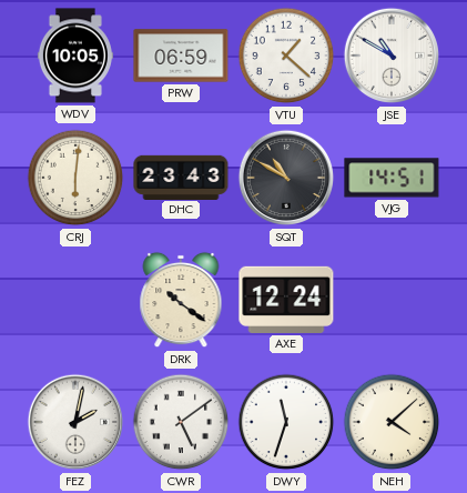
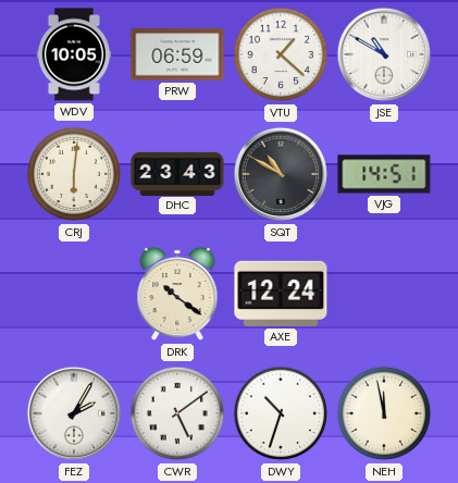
FEZ: 2:02 -> 2:05
DWY: 11:33 -> 10:33
NEH: 4:08 -> 11:58
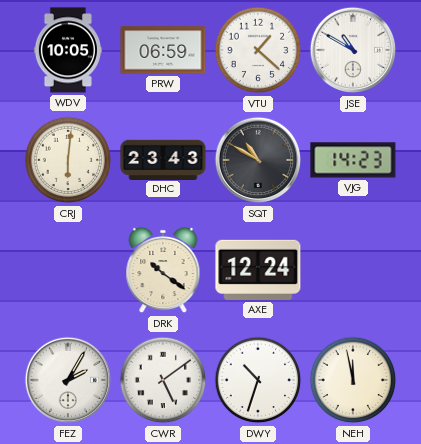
VJG: 14:51 -> 14:23
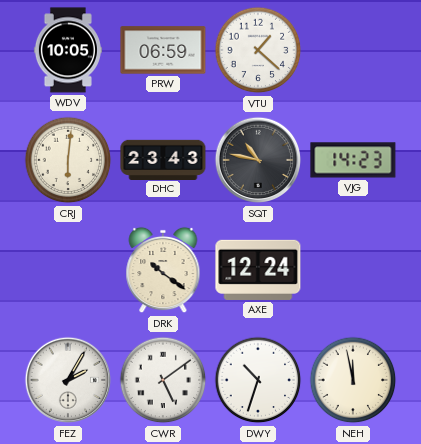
JSE: 10:50 -> none
SQT: 10:50 -> 10:47
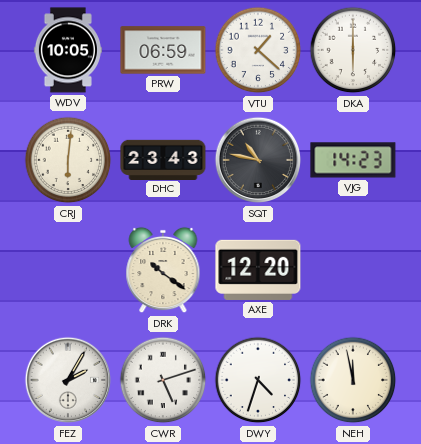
DKA: none -> 6:00
AXE: 12:24 -> 12:20
CWR: 5:09 -> 5:12
DWY: 10:33 -> 4:33
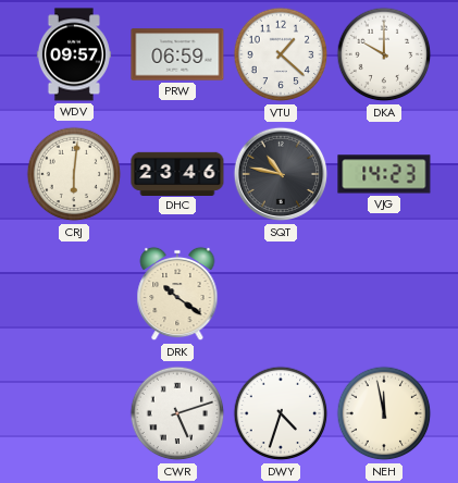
WDV: 10:05 -> 09:57
DKA: 6:00 -> 10:00
DHC: 23:43 -> 23:46
AXE: 12:20 -> none
FEZ: 2:05 -> none
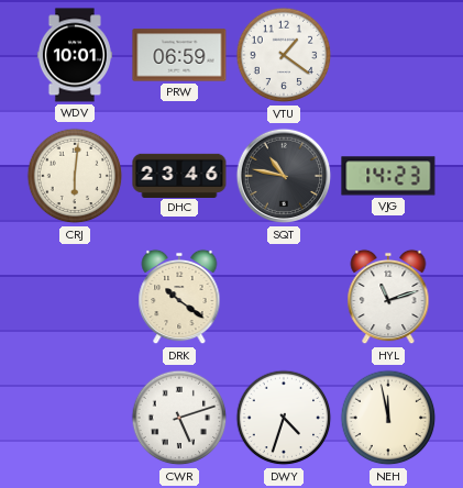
WDV: 09:57 -> 10:01
VTU: 1:22 -> 1:21
DKA: 10:00 -> none
HYL: none -> 11:12
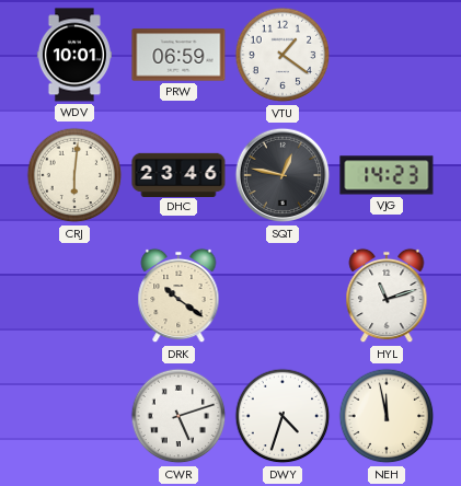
SQT: 10:47 -> 12:47
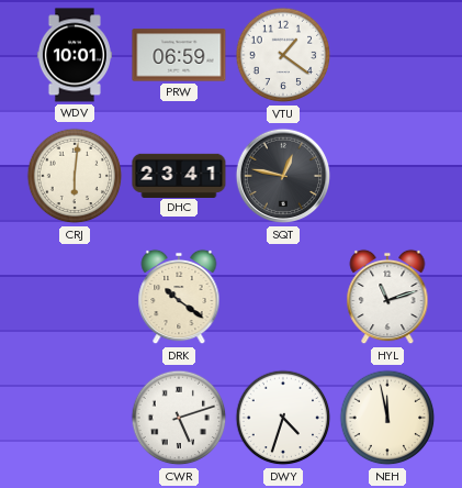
DHC: 23:46 -> 23:41
VJG: 14:23 -> none
